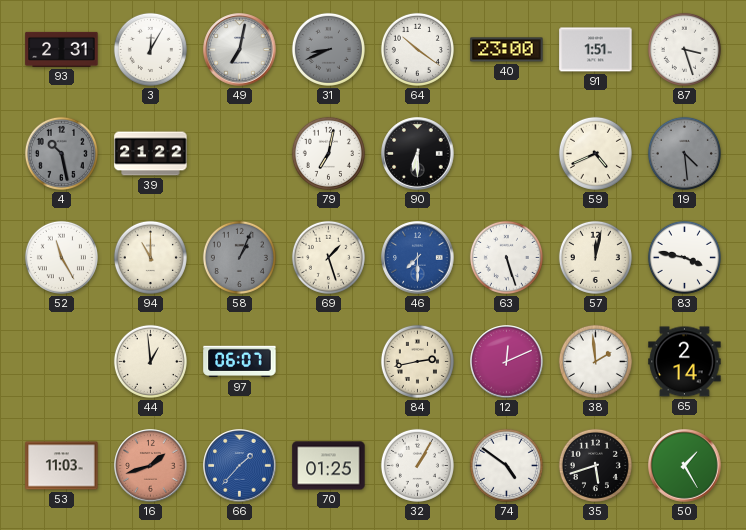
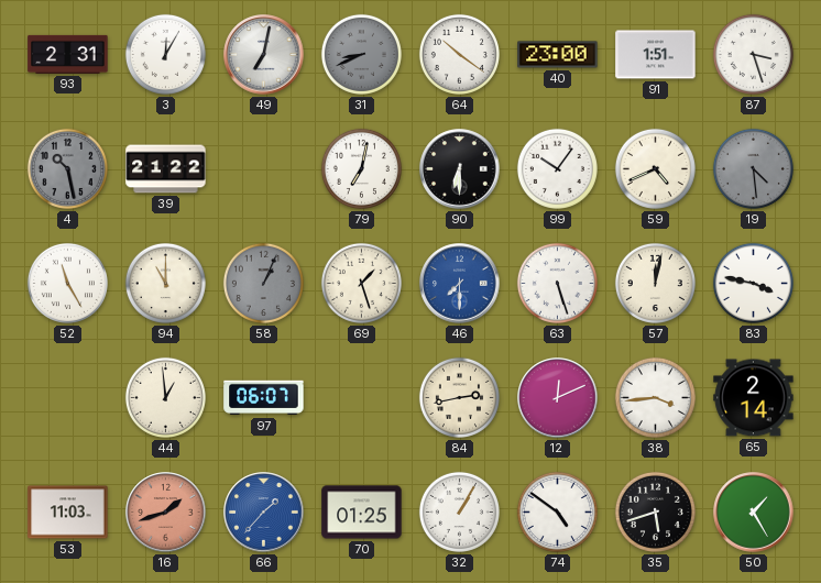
99: none -> 10:06
38: 1:59 -> 3:44
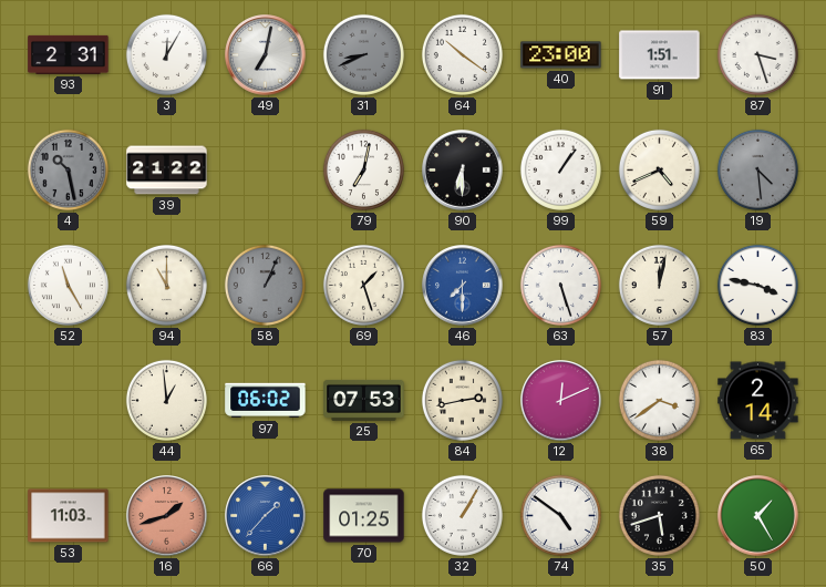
99: 10:06 -> 1:06
97: 06:07 -> 06:02
25: none -> 07:53
38: 3:44 -> 3:39
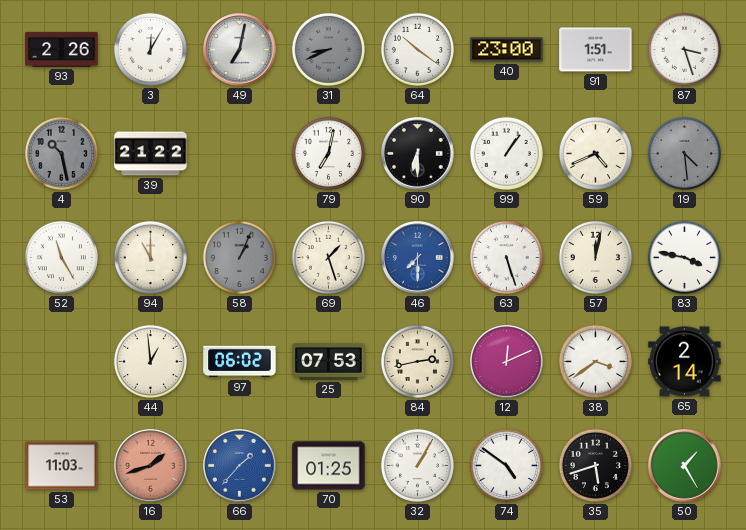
93: 2:31 -> 2:26
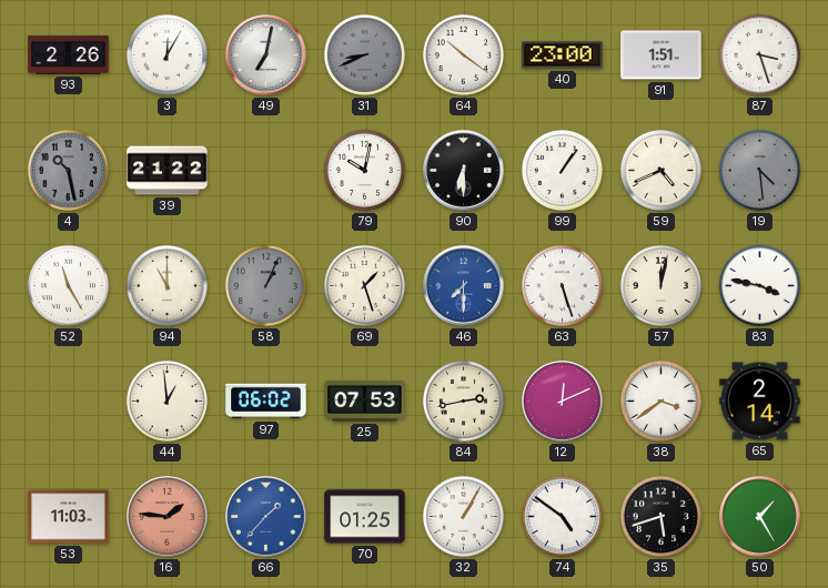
79: 7:02 -> 10:02
16: 1:42 -> 1:46
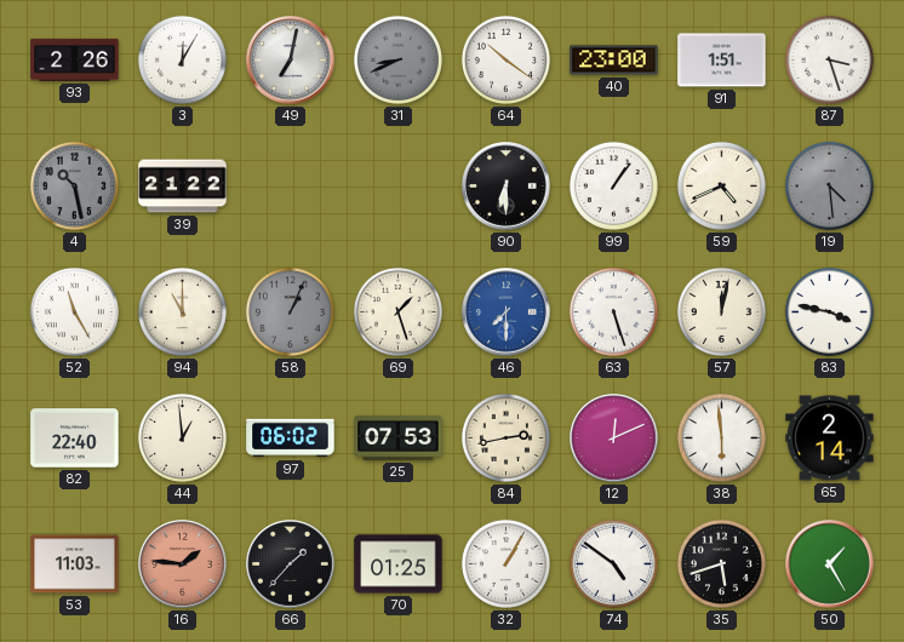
79: 10:02 -> none
82: none -> 22:40
38: 3:39 -> 5:59
66 dial: blue -> black
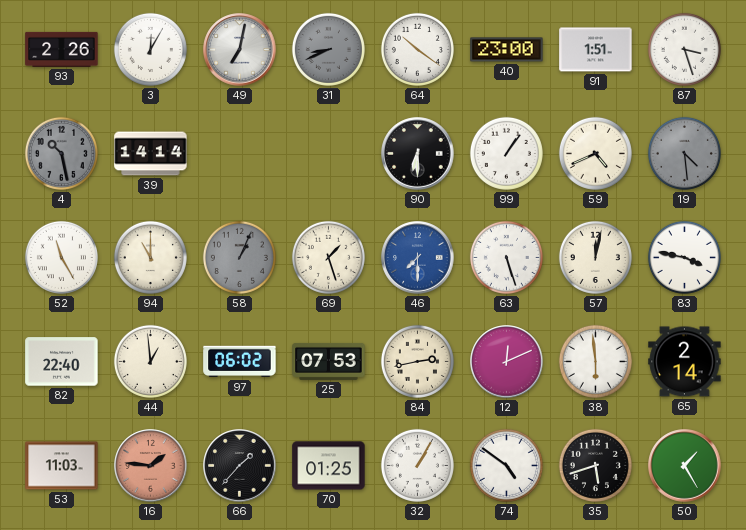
39: 21:22 -> 14:14
